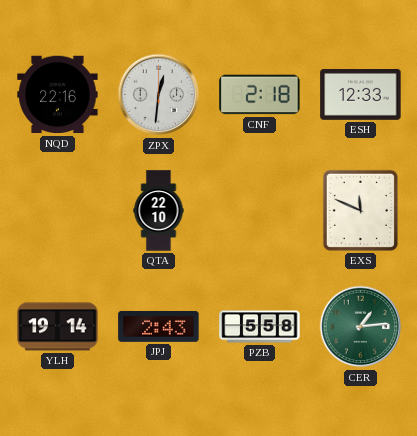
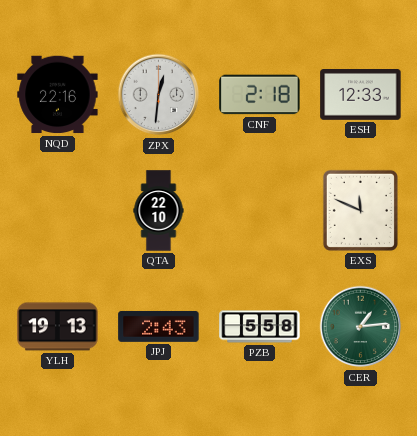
YLH: 19:14 -> 19:13
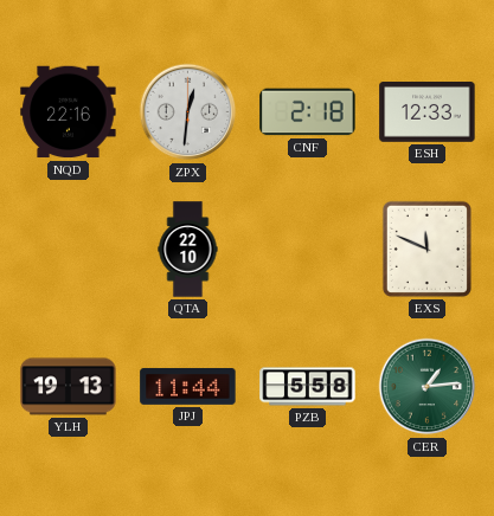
JPJ: 2:43 -> 11:44
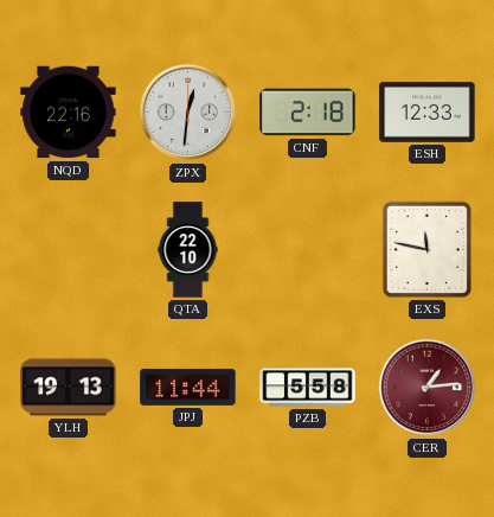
EXS: 11:49 -> 11:47
CER dial: green -> burgundy
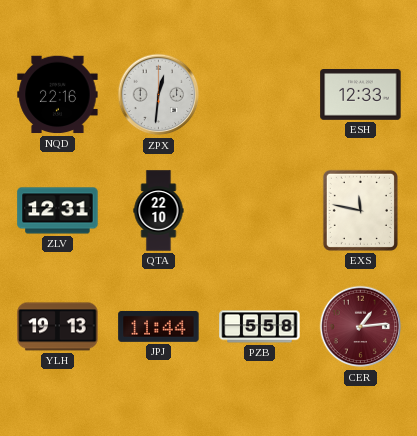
CNF: 2:18 -> none
ZLV: none -> 12:31
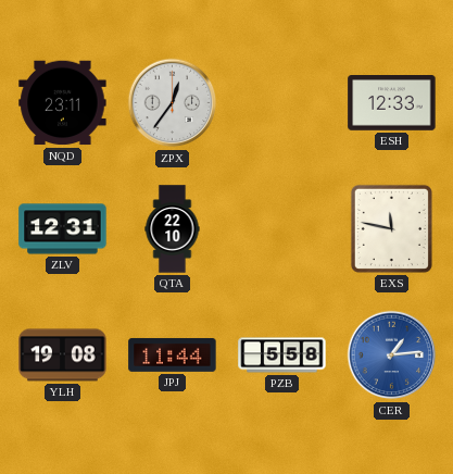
NQD: 22:16 -> 23:11
ZPX: 12:31 -> 12:36
YLH: 19:13 -> 19:08
CER dial: burgundy -> blue
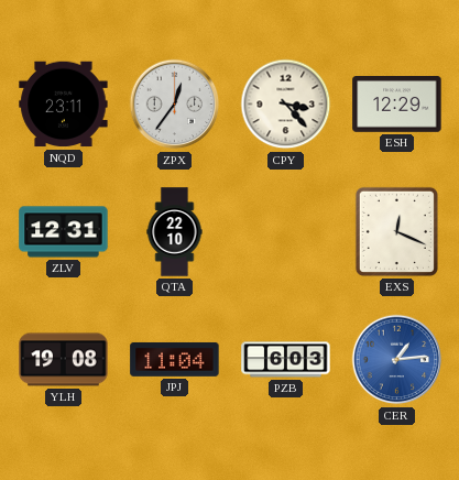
CPY: none -> 3:23
ESH: 12:33 -> 12:29
EXS: 11:47 -> 12:19
JPJ: 11:44 -> 11:04
PZB: 5:58 -> 6:03
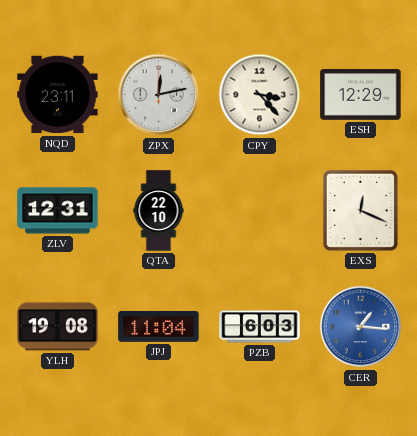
ZPX: 12:36 -> 12:13
CER: 1:14 -> 1:16
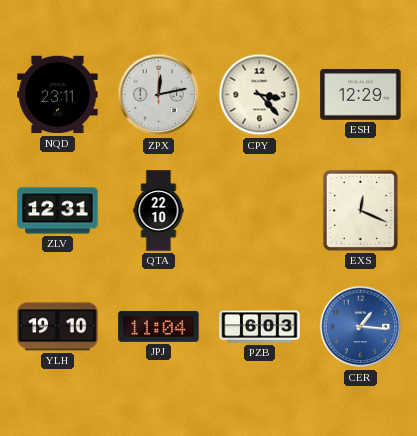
YLH: 19:08 -> 19:10
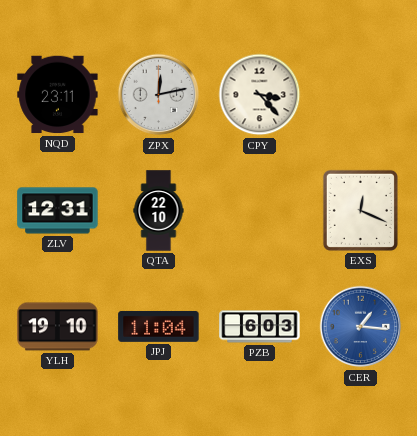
ESH: 12:29 -> none
